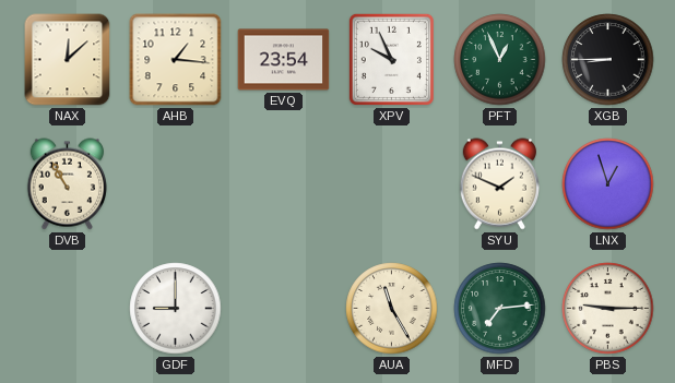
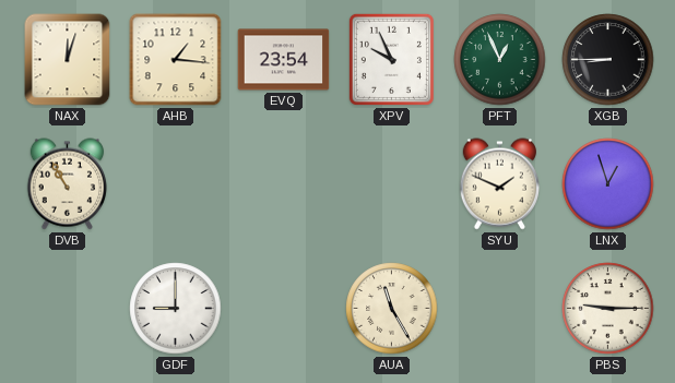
NAX: 12:08 -> 12:03
MFD: 7:14 -> none
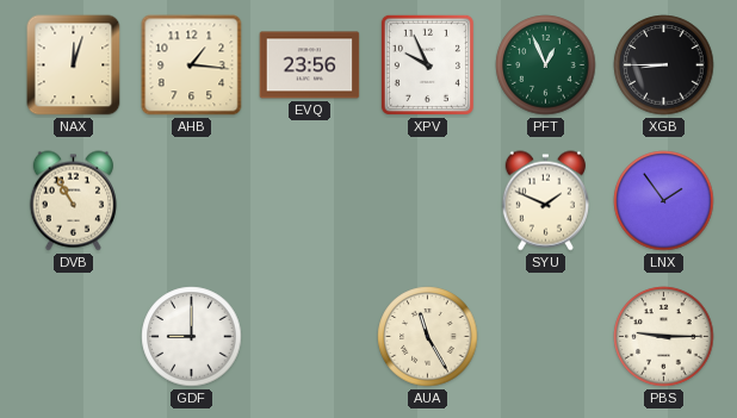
EVQ: 23:54 -> 23:56
LNX: 12:57 -> 1:54
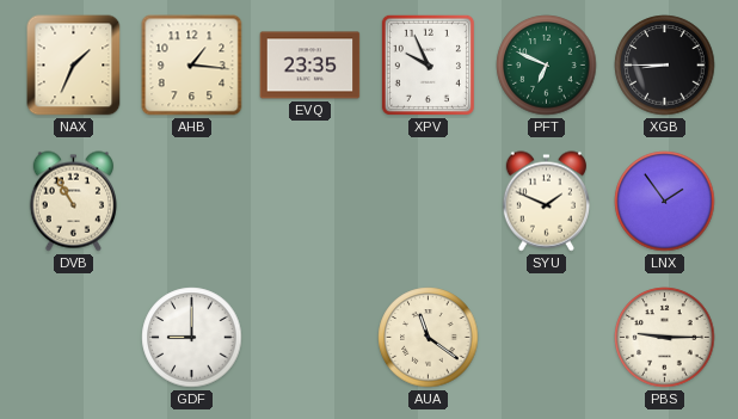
NAX: 12:03 -> 1:34
EVQ: 23:56 -> 23:35
PFT: 12:56 -> 6:49
AUA: 11:25 -> 11:21
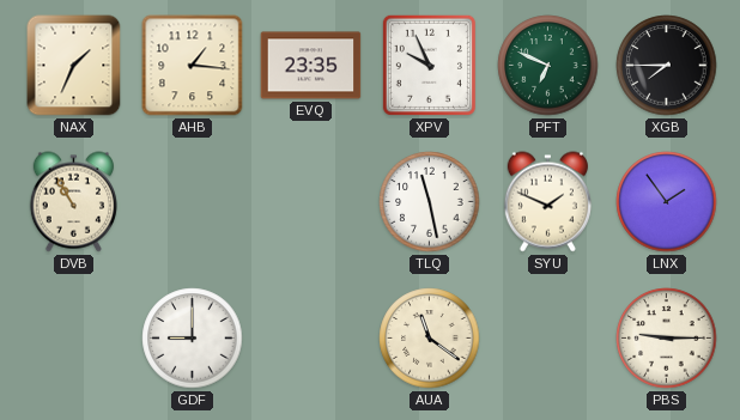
XGB: 8:45 -> 7:45
TLQ: none -> 11:28
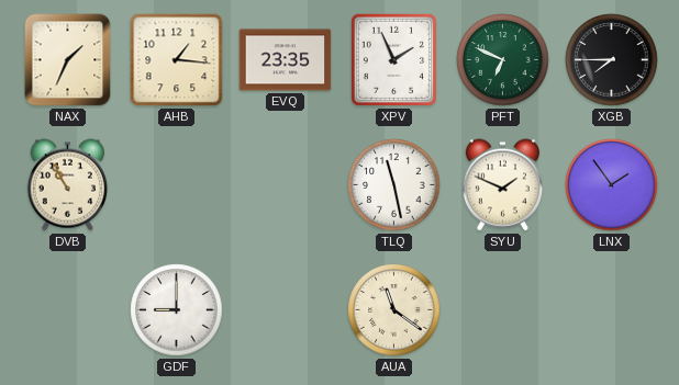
XPV: 9:56 -> 1:56
PBS: 9:15 -> none
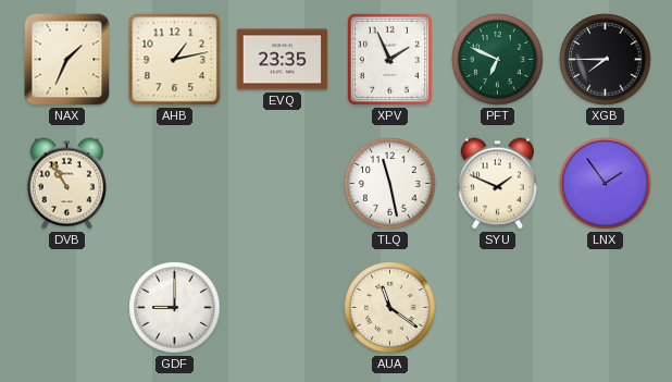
AHB: 1:16 -> 1:13
